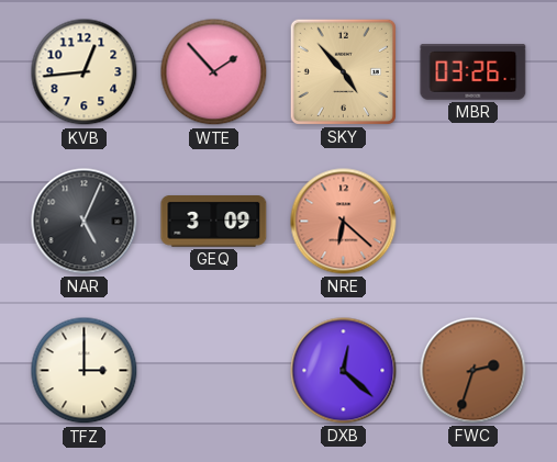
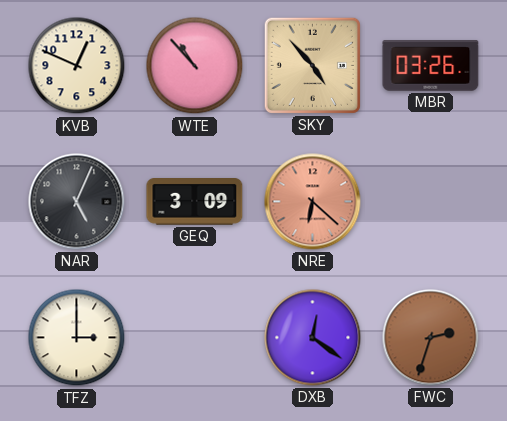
KVB: 12:44 -> 12:49
WTE: 1:53 -> 10:53
DXB: 12:22 -> 12:21
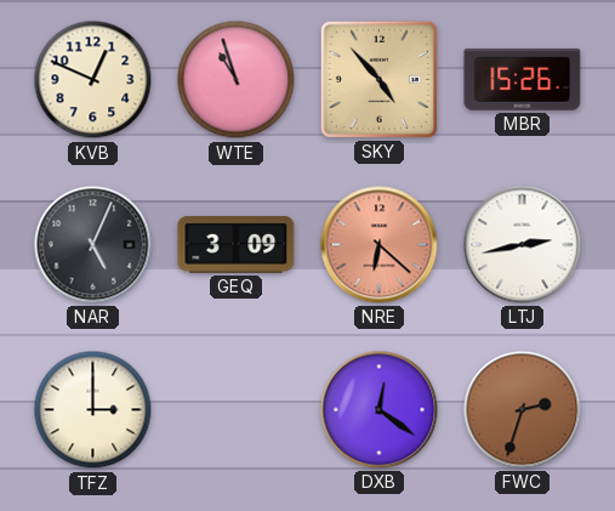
WTE: 10:53 -> 10:57
MBR: 03:26 -> 15:26
LTJ: none -> 2:43
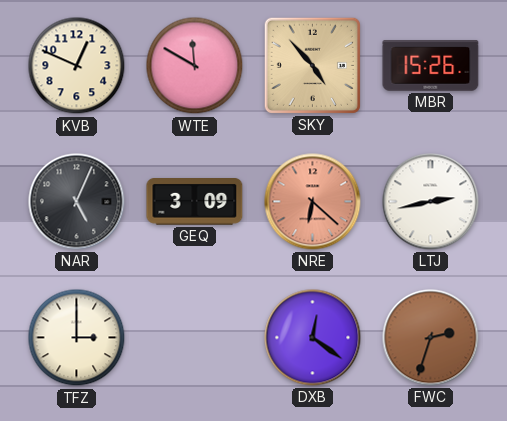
WTE: 10:57 -> 11:50
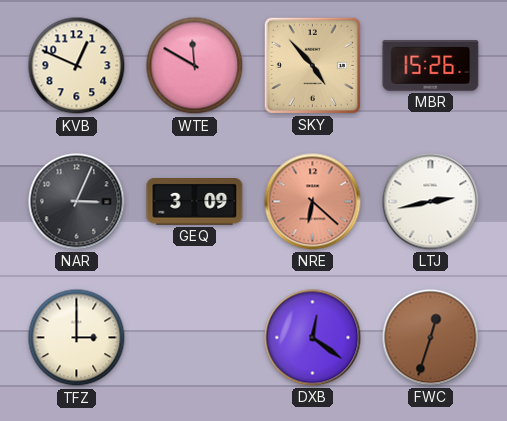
NAR: 5:04 -> 3:04
FWC: 2:33 -> 12:33
